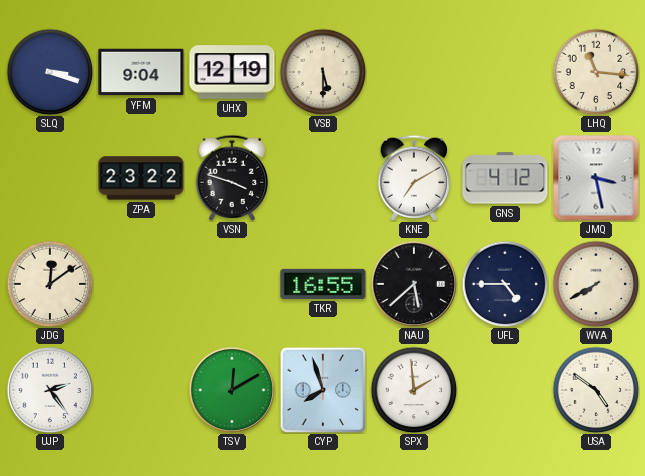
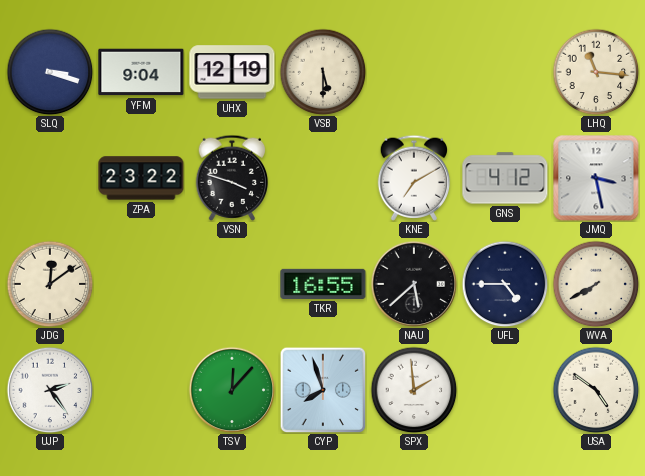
TSV: 12:10 -> 12:07
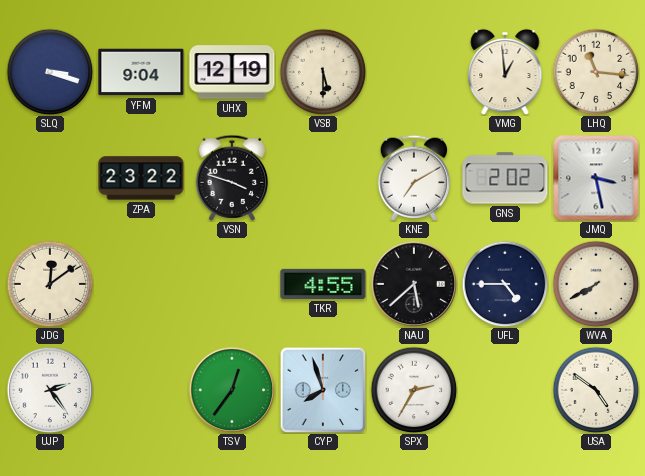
VMG: none -> 12:59
GNS: 4:12 -> 2:02
TKR: 16:55 -> 4:55
TSV: 12:07 -> 12:36
SPX: 1:59 -> 2:35
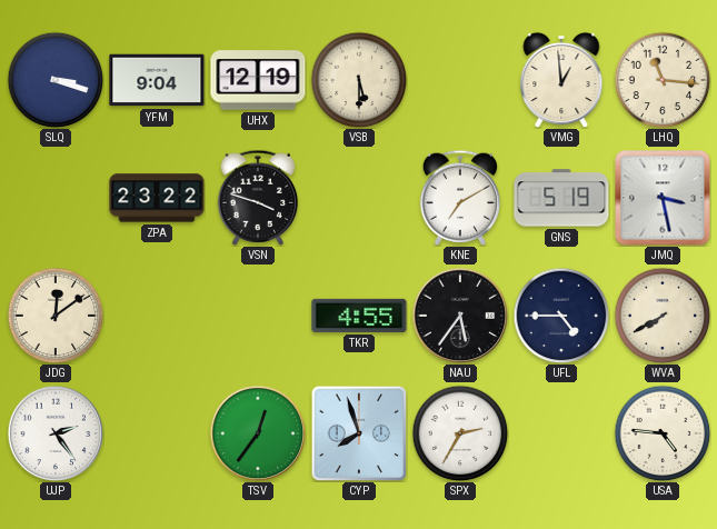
GNS: 2:02 -> 5:19
NAU: 5:38 -> 5:36
USA: 4:51 -> 4:46
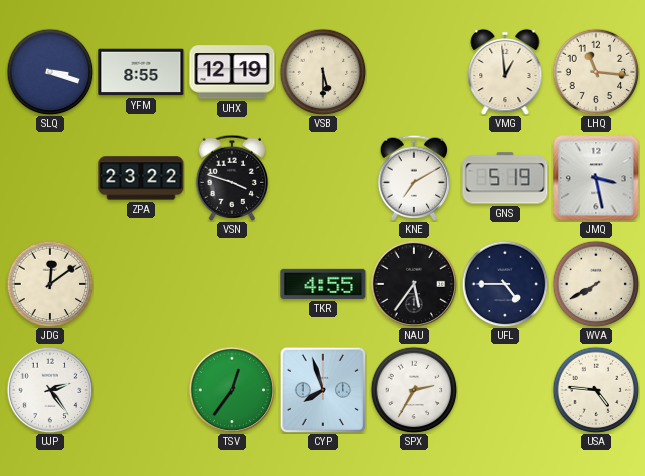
YFM: 9:04 -> 8:55
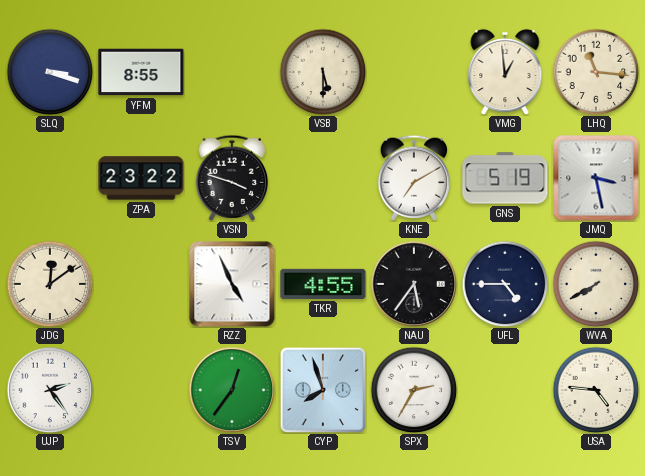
UHX: 12:19 -> none
RZZ: none -> 4:56
